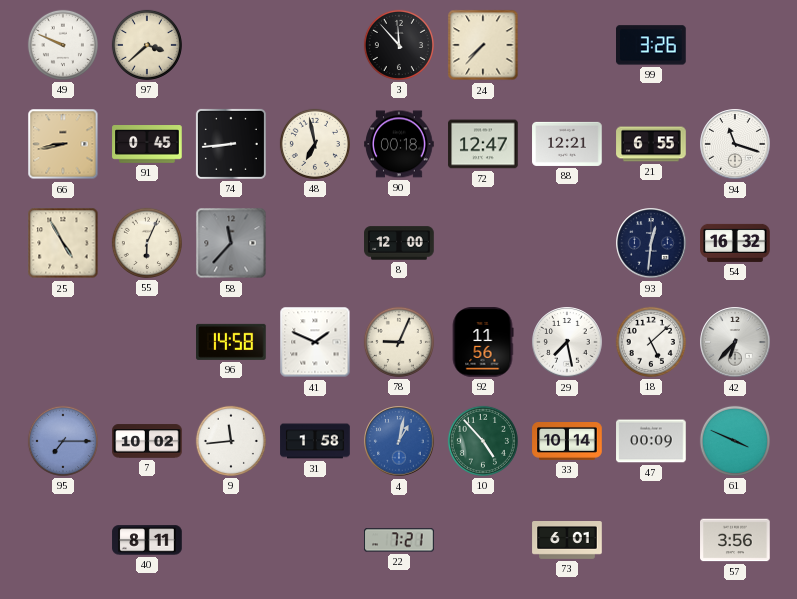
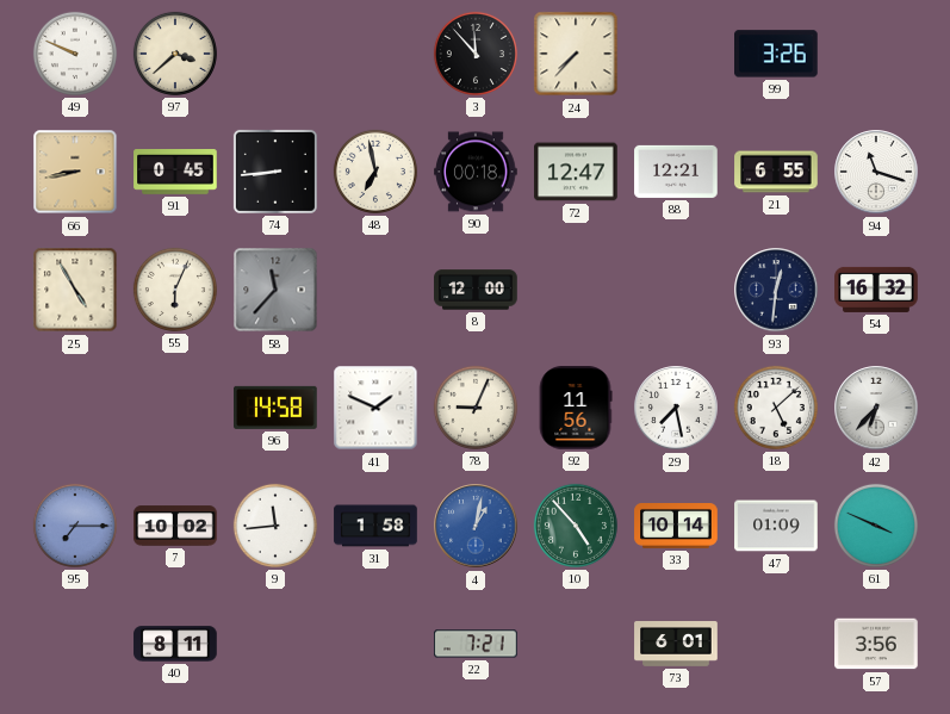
47: 00:09 -> 01:09
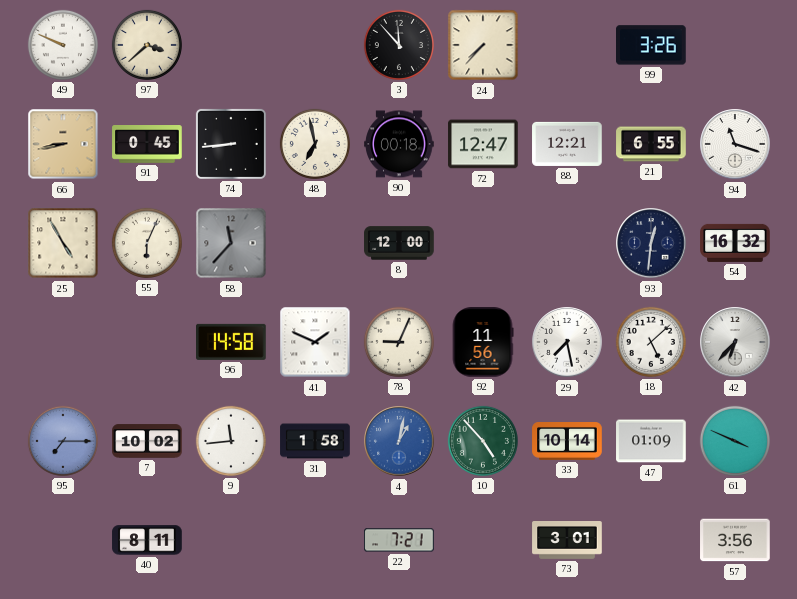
73: 6:01 -> 3:01
